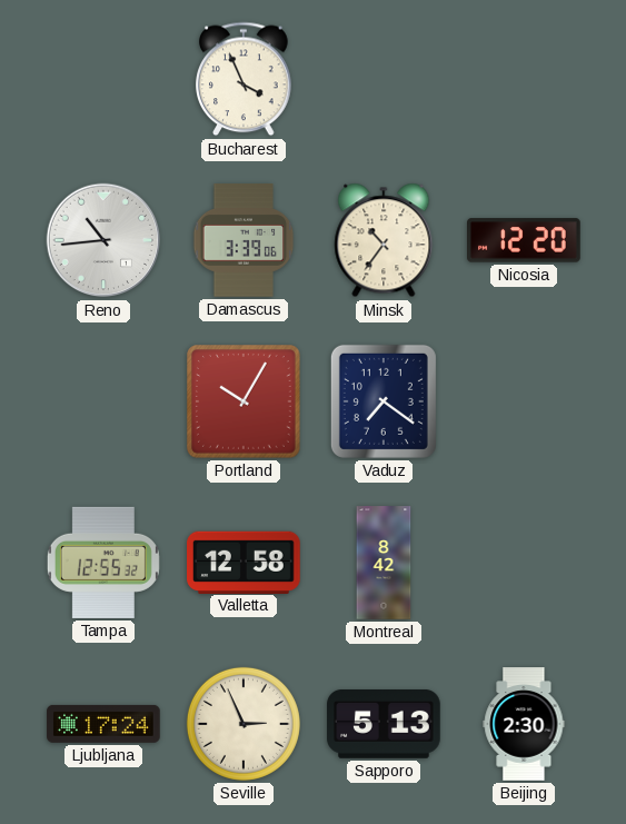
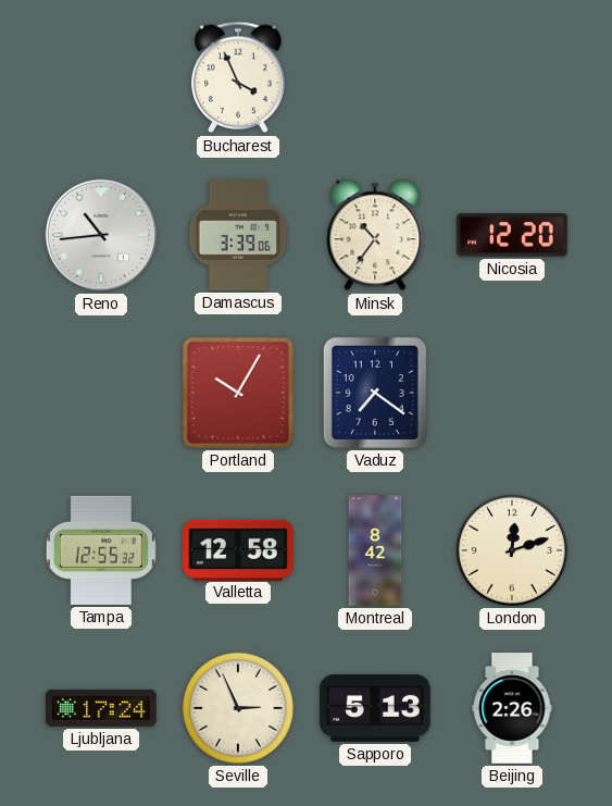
London: none -> 12:12
Beijing: 2:30 -> 2:26
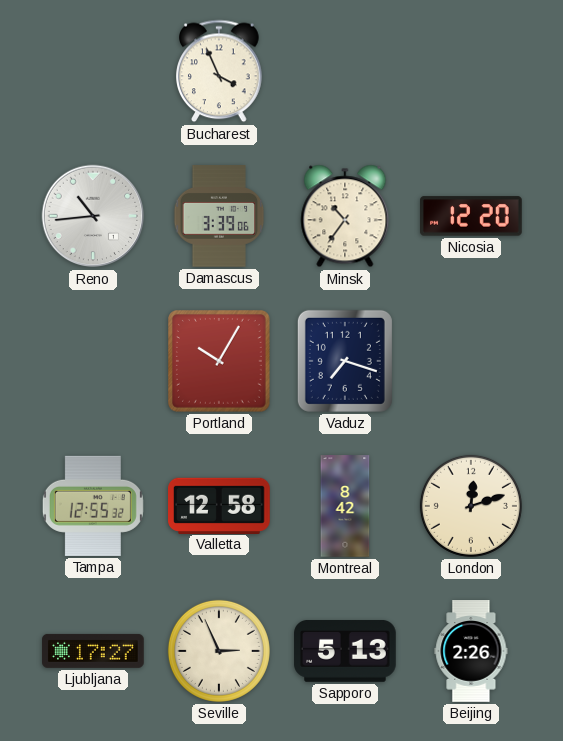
Vaduz: 7:21 -> 7:18
Ljubljana: 17:24 -> 17:27
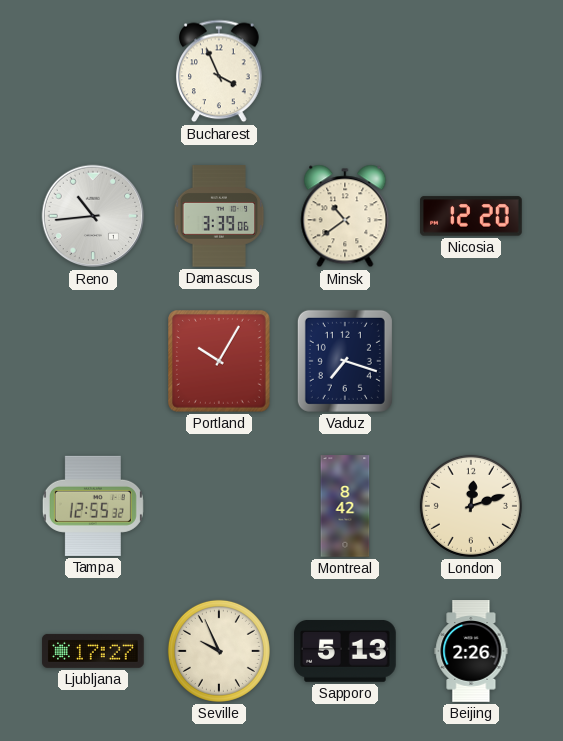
Minsk: 10:36 -> 10:39
Valletta: 12:58 -> none
Seville: 2:56 -> 9:56
